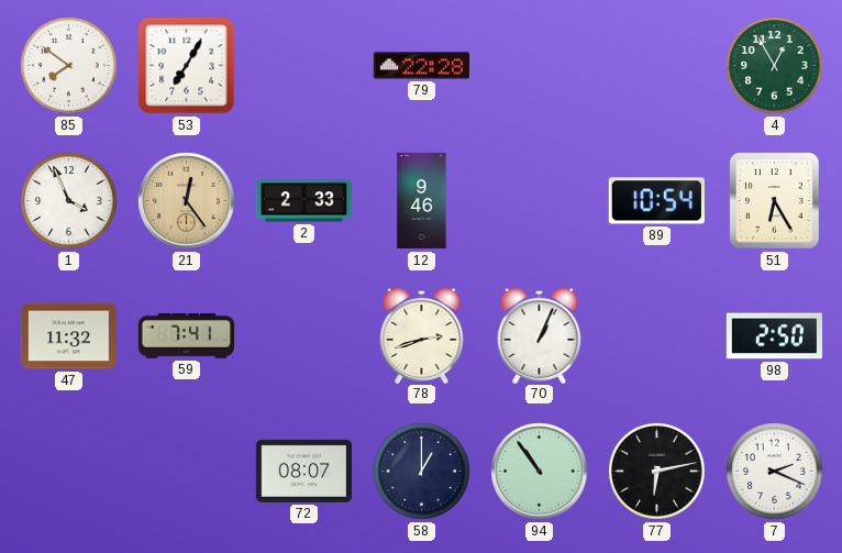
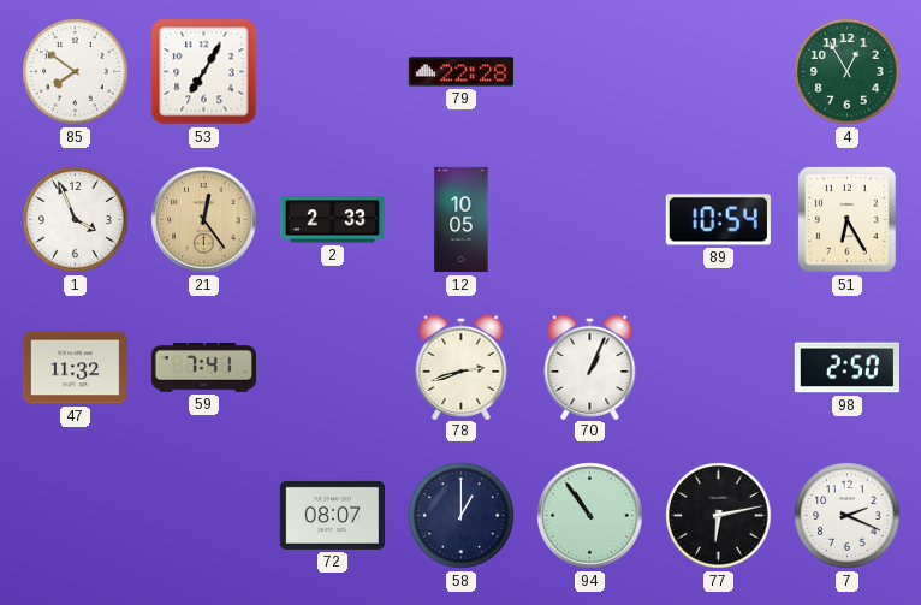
12: 9:46 -> 10:05
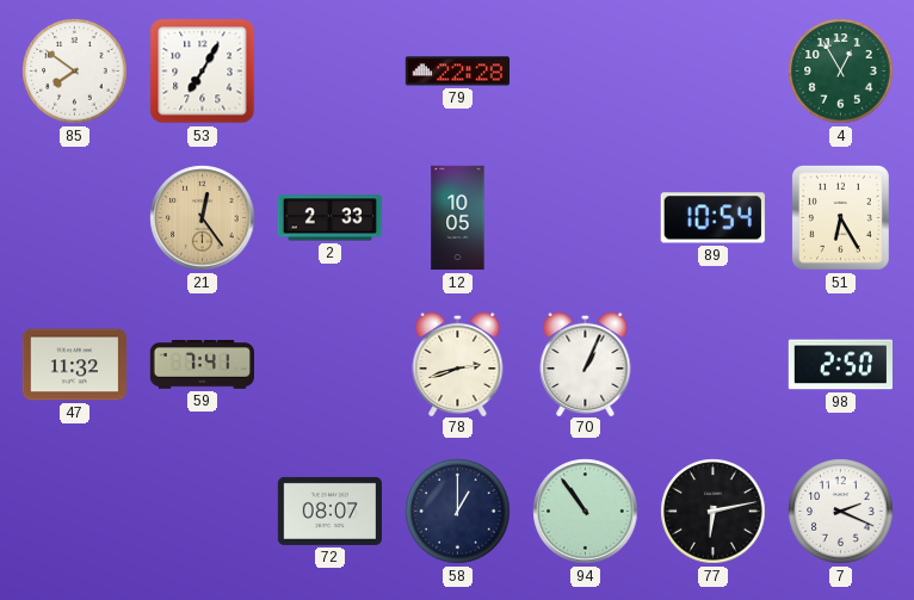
1: 3:56 -> none
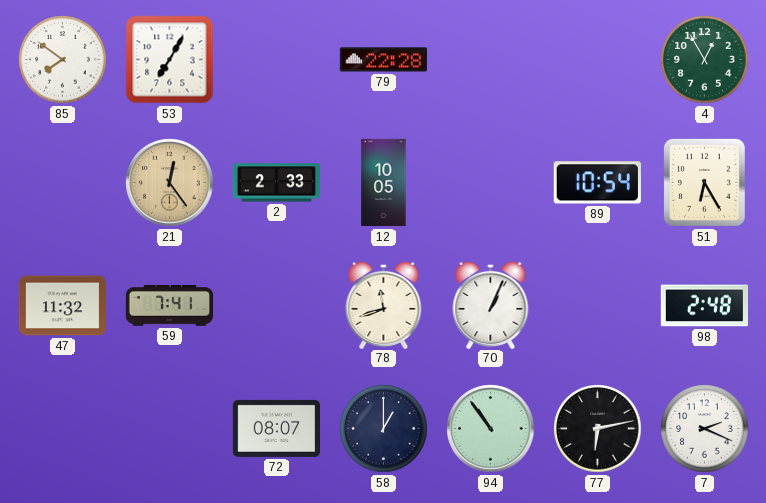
78: 2:42 -> 11:42
98: 2:50 -> 2:48
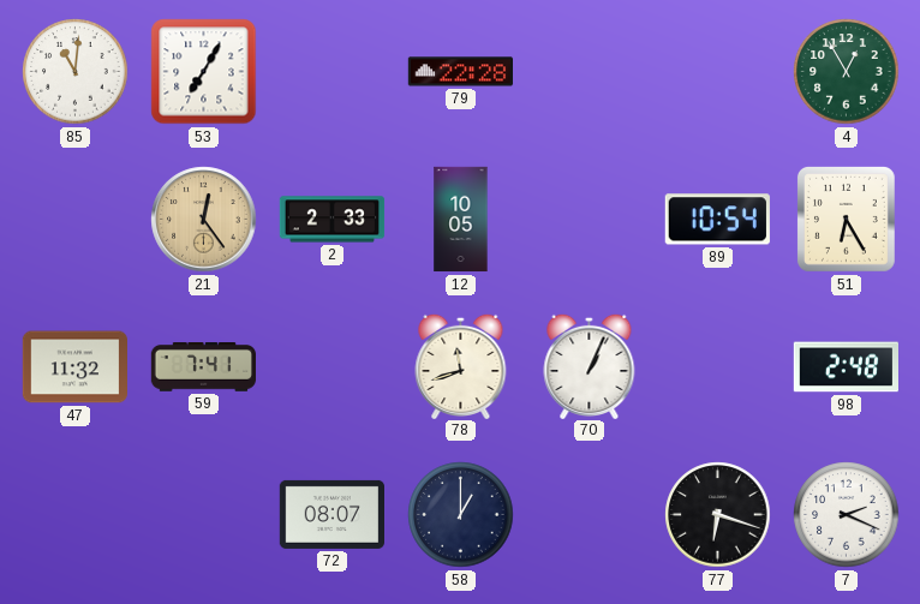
85: 7:51 -> 11:01
94: 10:54 -> none
77: 6:13 -> 6:18
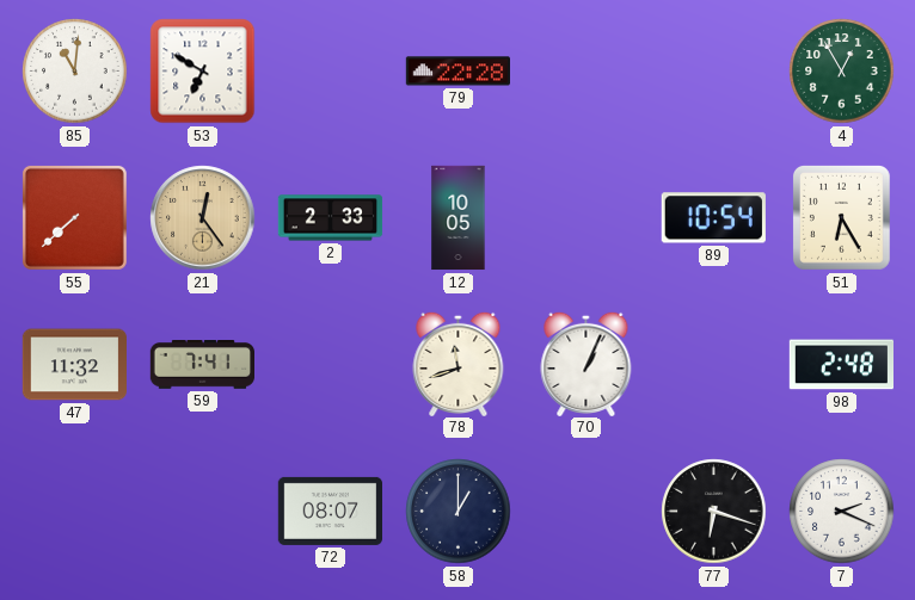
53: 7:05 -> 6:50
55: none -> 7:38
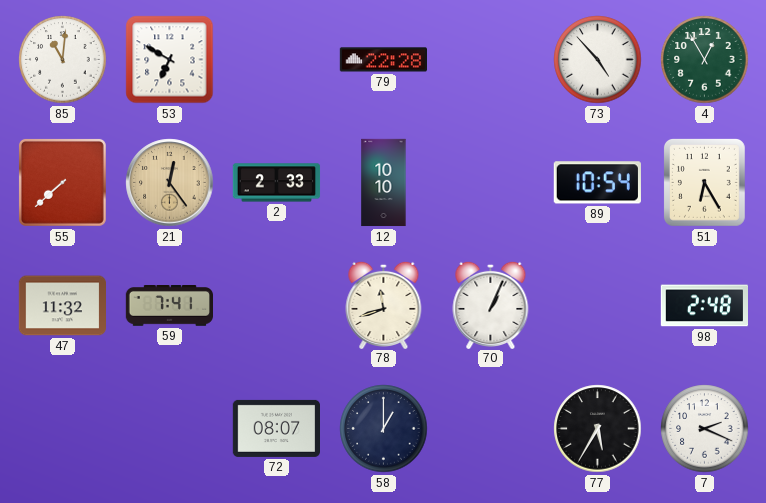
73: none -> 4:53
12: 10:05 -> 10:10
77: 6:18 -> 5:35
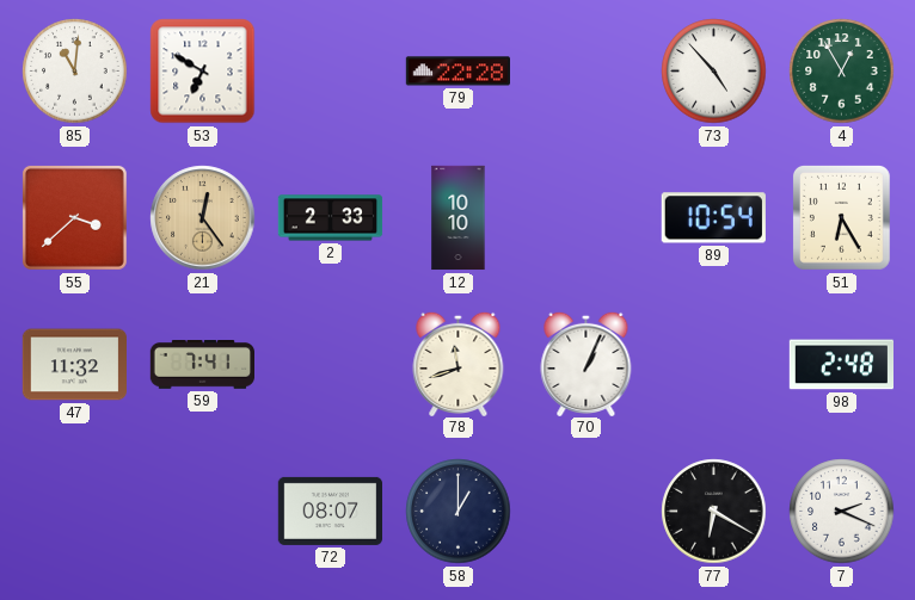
55: 7:38 -> 3:38
77: 5:35 -> 6:20
